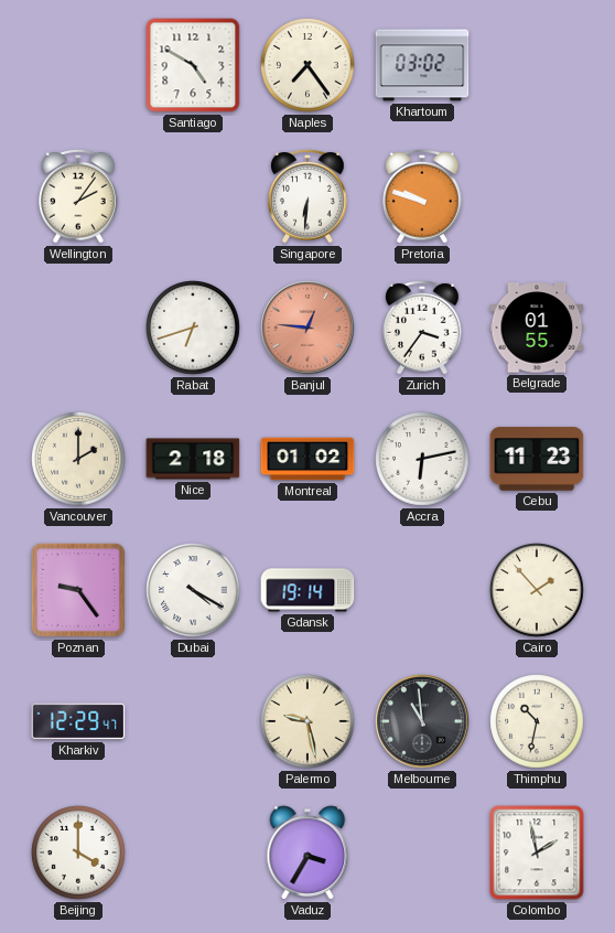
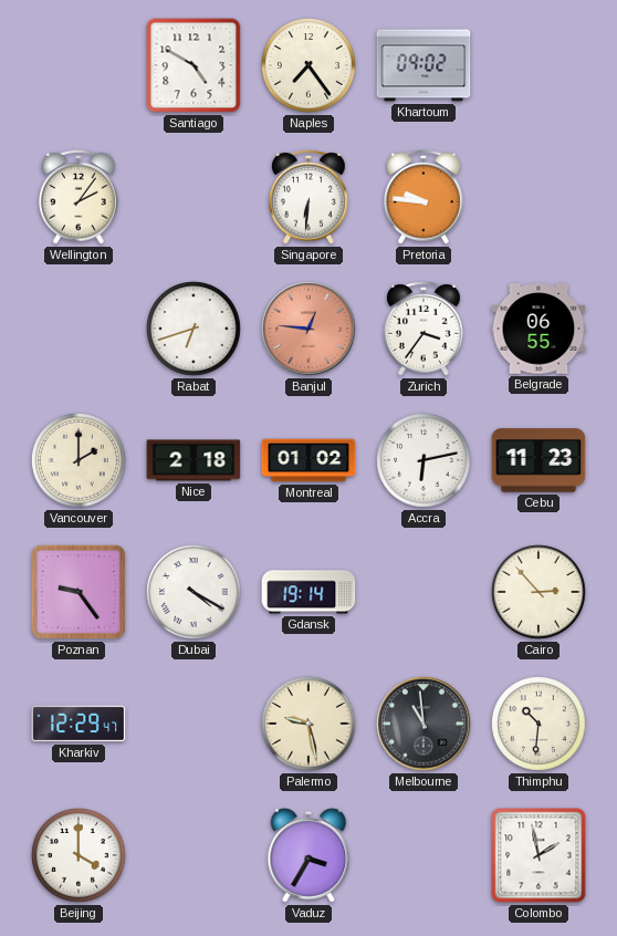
Khartoum: 03:02 -> 09:02
Pretoria: 9:48 -> 9:46
Belgrade: 01:55 -> 06:55
Cairo: 1:53 -> 2:53
Thimphu: 10:32 -> 10:31
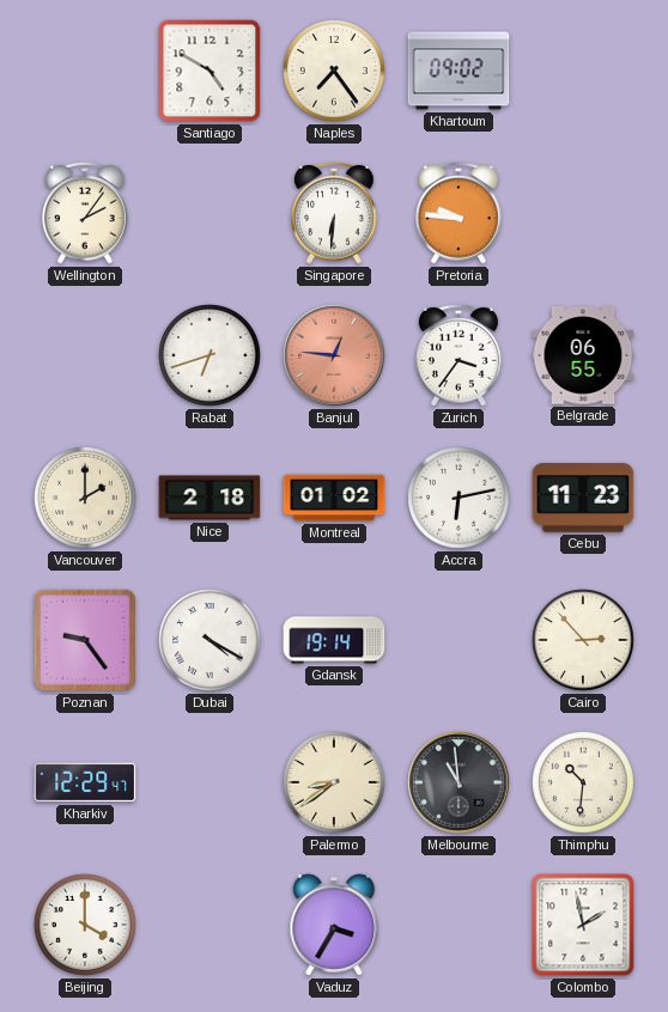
Palermo: 9:28 -> 8:39
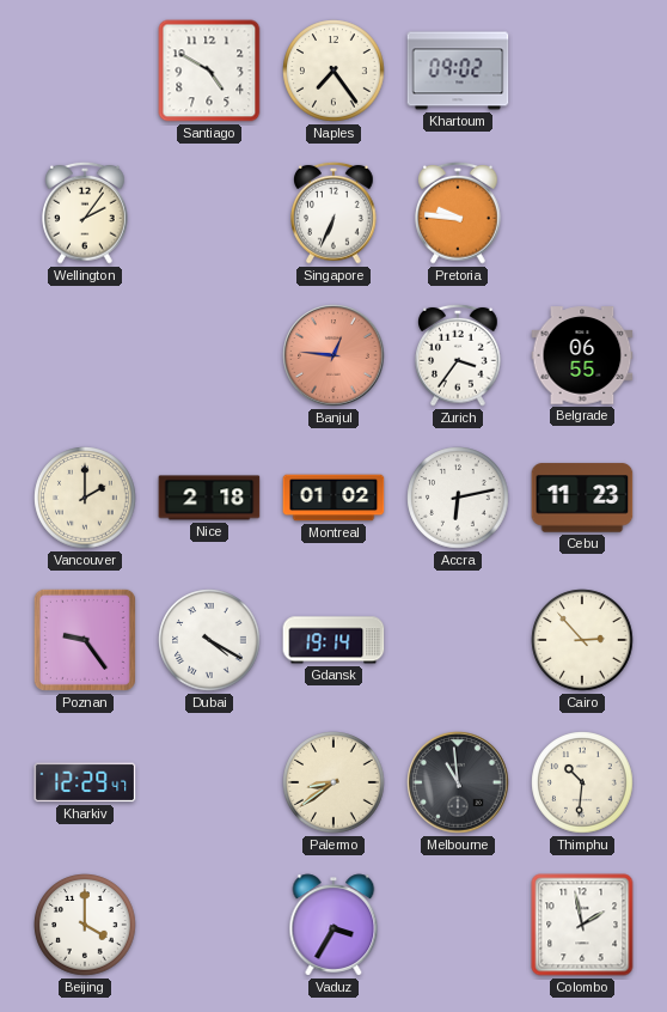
Singapore: 6:31 -> 6:34
Rabat: 6:42 -> none
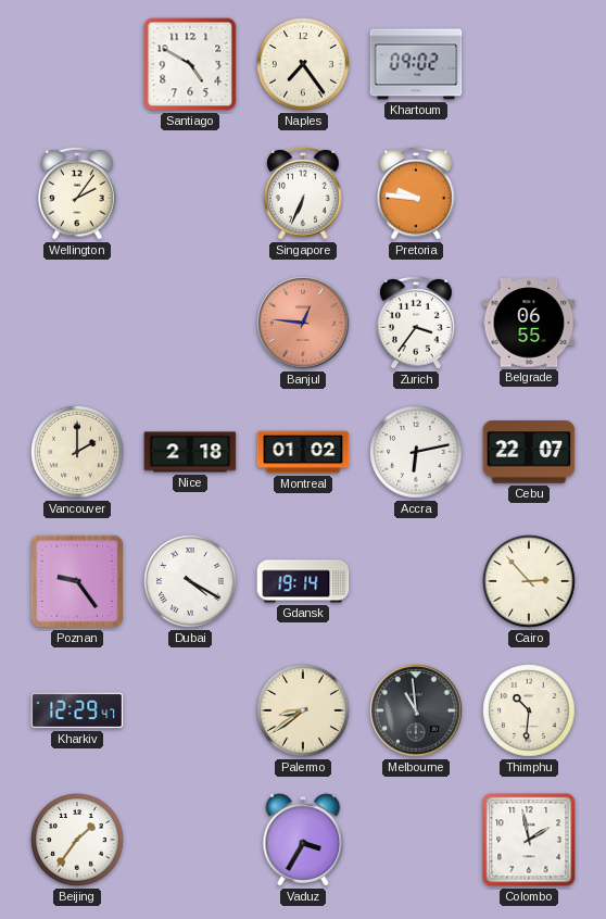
Cebu: 11:23 -> 22:07
Beijing: 4:00 -> 1:36
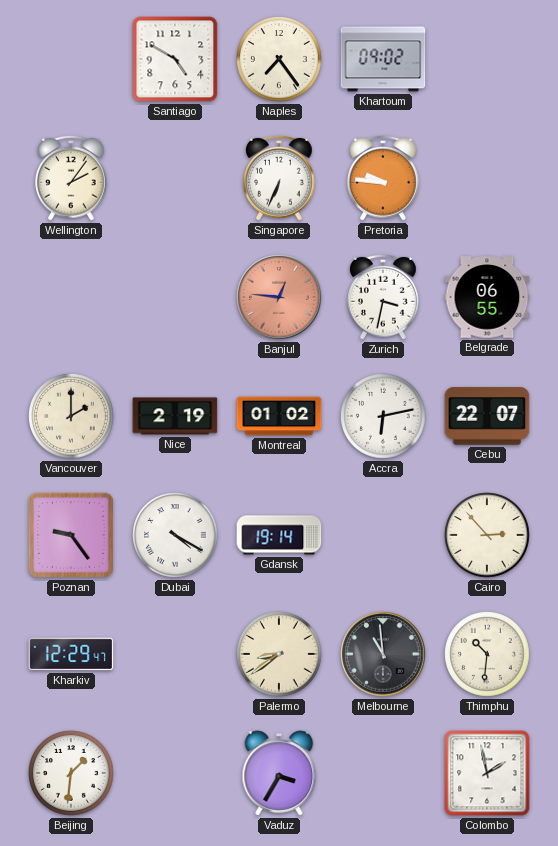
Zurich: 3:36 -> 3:32
Nice: 2:18 -> 2:19
Beijing: 1:36 -> 1:31
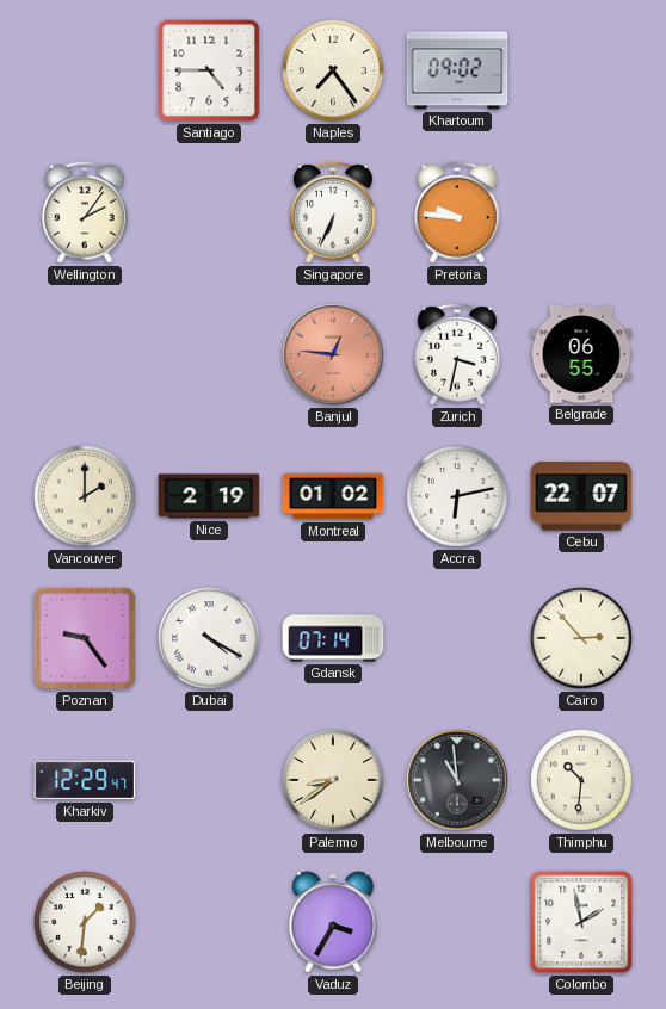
Santiago: 4:50 -> 4:45
Gdansk: 19:14 -> 07:14
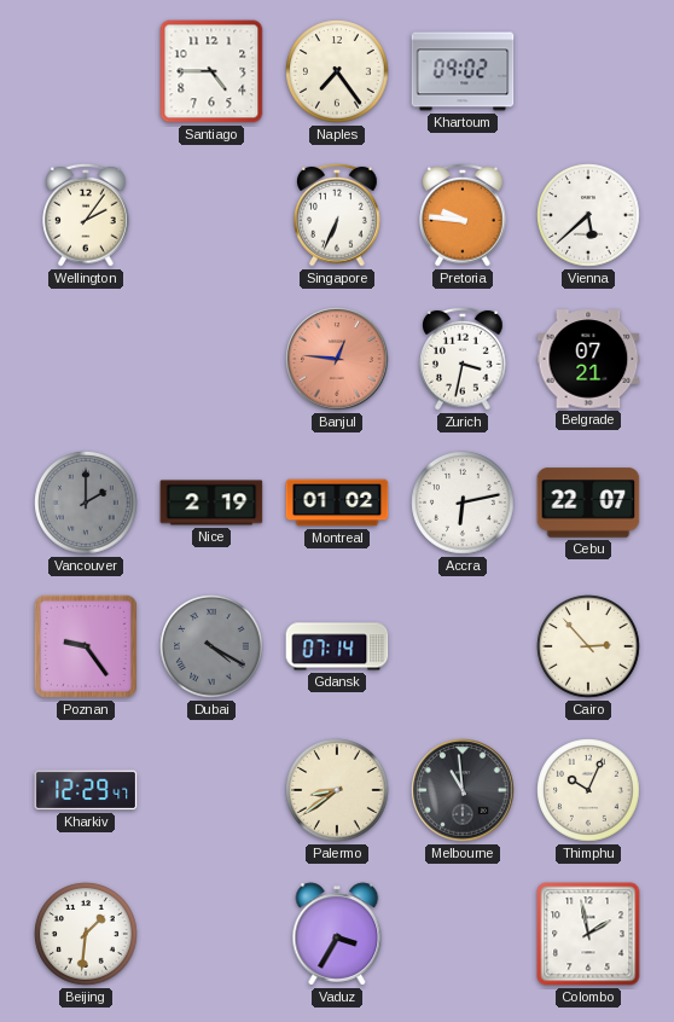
Vienna: none -> 5:38
Belgrade: 06:55 -> 07:21
Vancouver dial: cream -> grey
Dubai dial: white -> grey
Thimphu: 10:31 -> 10:04
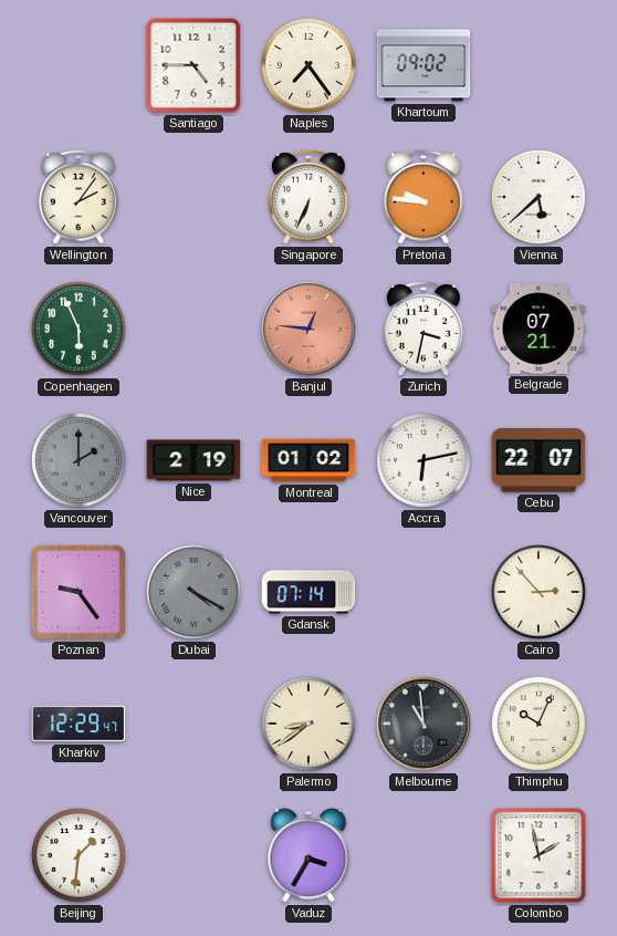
Copenhagen: none -> 5:56
